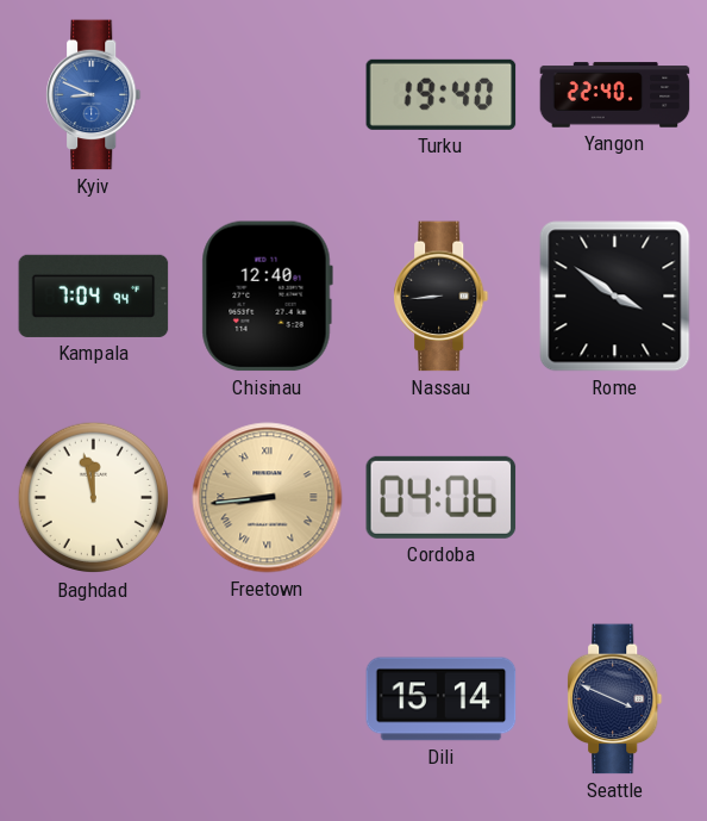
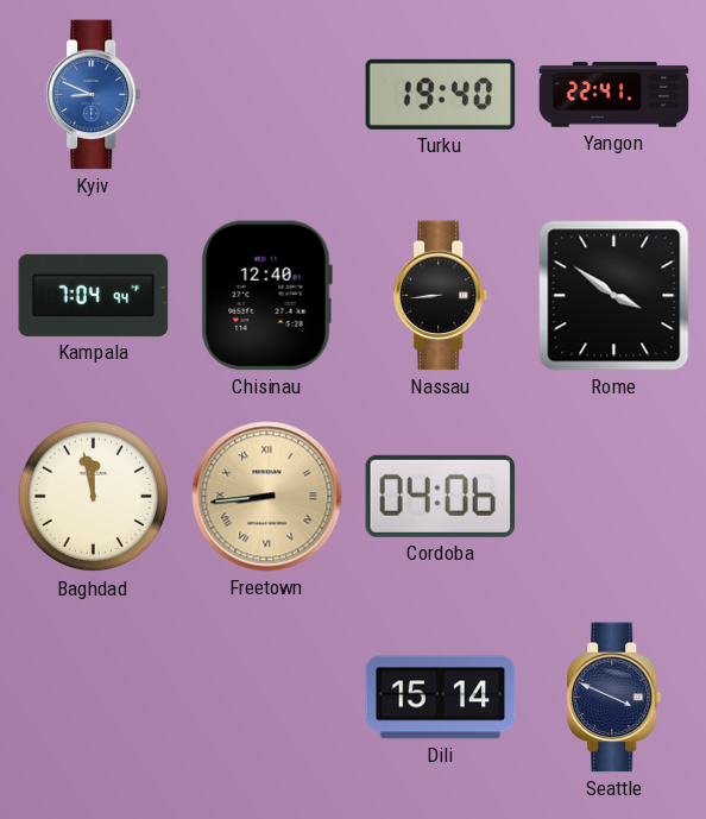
Yangon: 22:40 -> 22:41
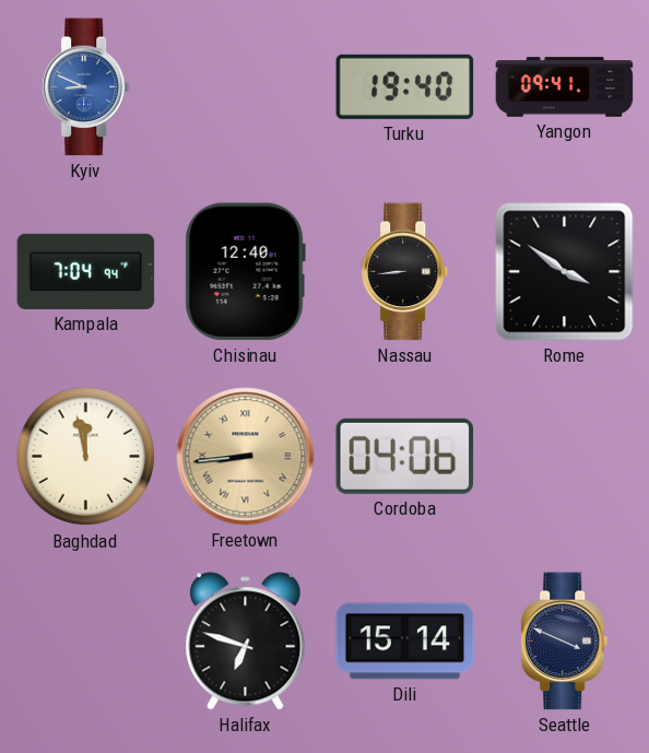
Yangon: 22:41 -> 09:41
Halifax: none -> 6:48
